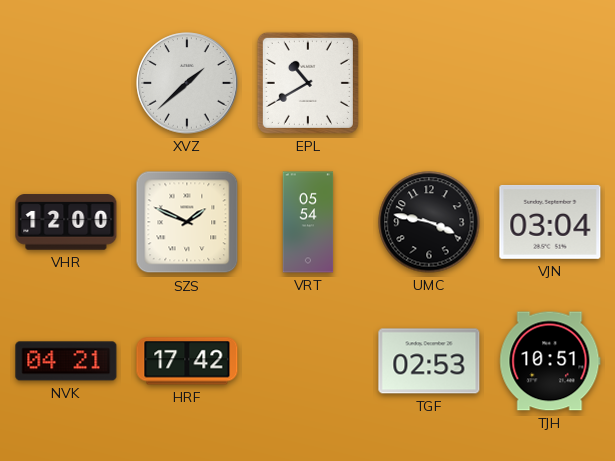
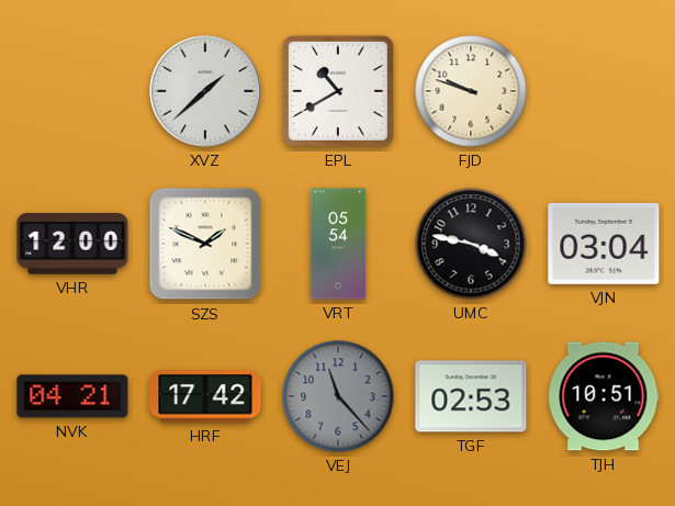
FJD: none -> 9:48
VEJ: none -> 11:23
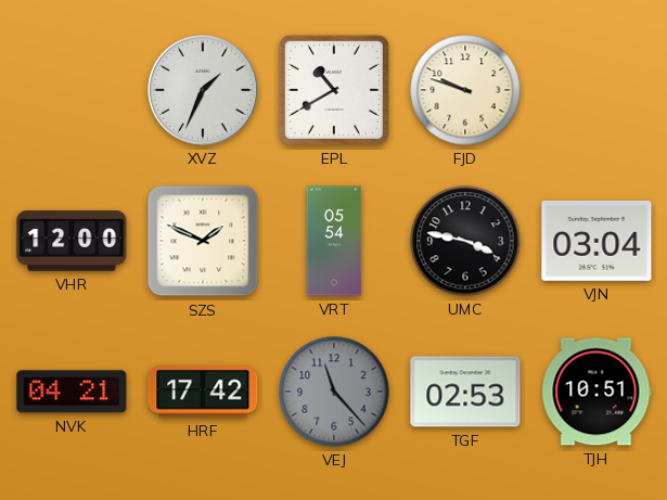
XVZ: 1:38 -> 1:34
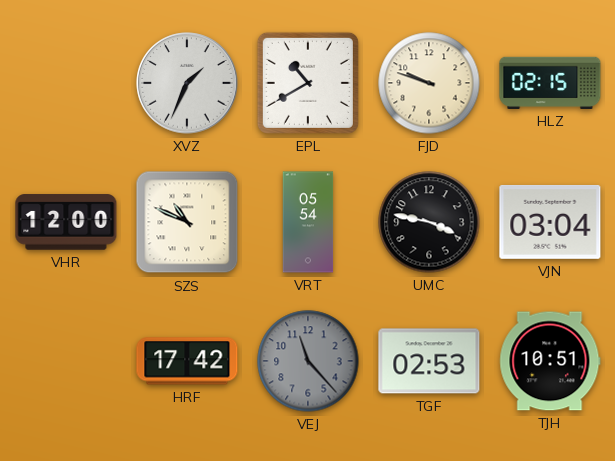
HLZ: none -> 02:15
SZS: 1:49 -> 10:49
NVK: 04:21 -> none
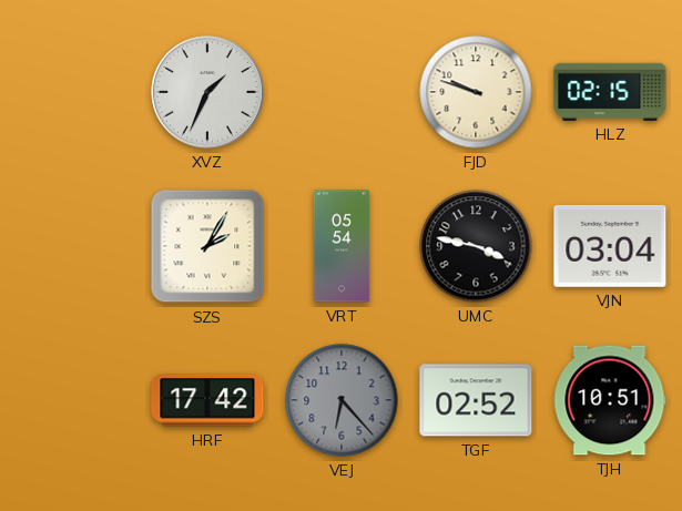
EPL: 10:40 -> none
VHR: 12:00 -> none
SZS: 10:49 -> 2:05
VEJ: 11:23 -> 6:23
TGF: 02:53 -> 02:52
